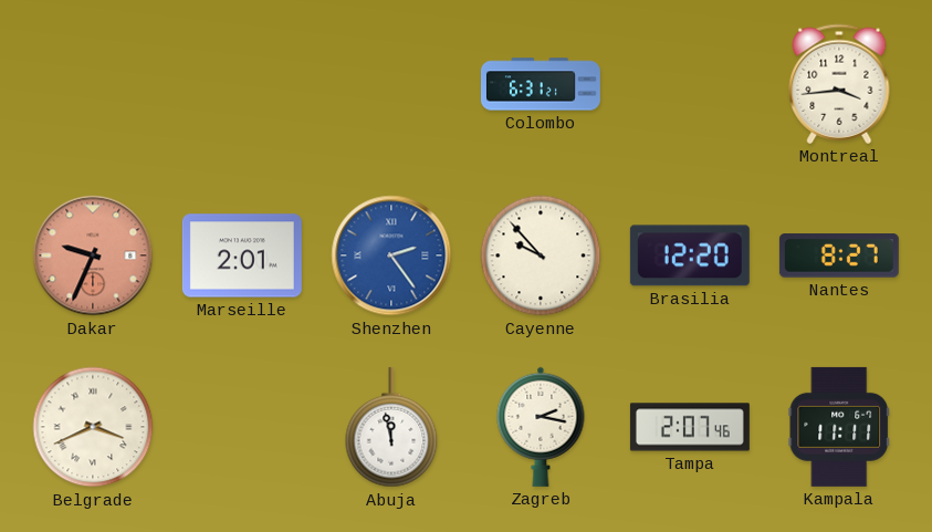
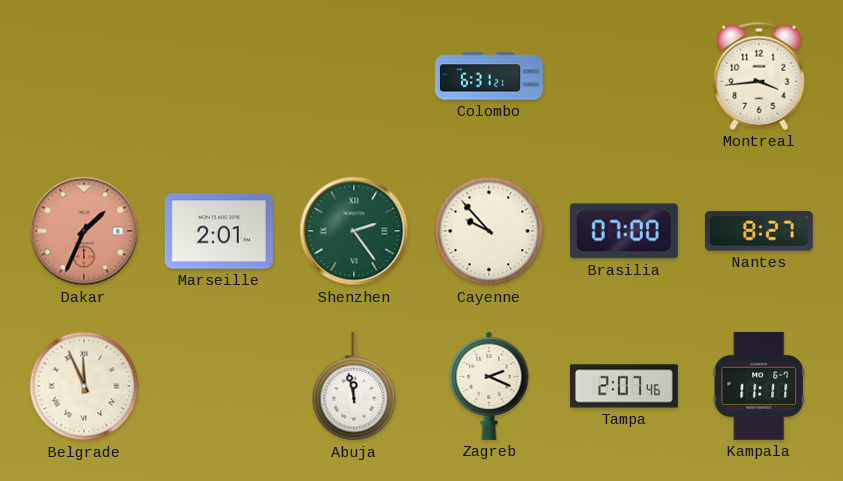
Dakar: 9:34 -> 1:34
Shenzhen dial: blue -> green
Brasilia: 12:20 -> 07:00
Belgrade: 3:41 -> 11:56
Zagreb: 2:17 -> 2:19
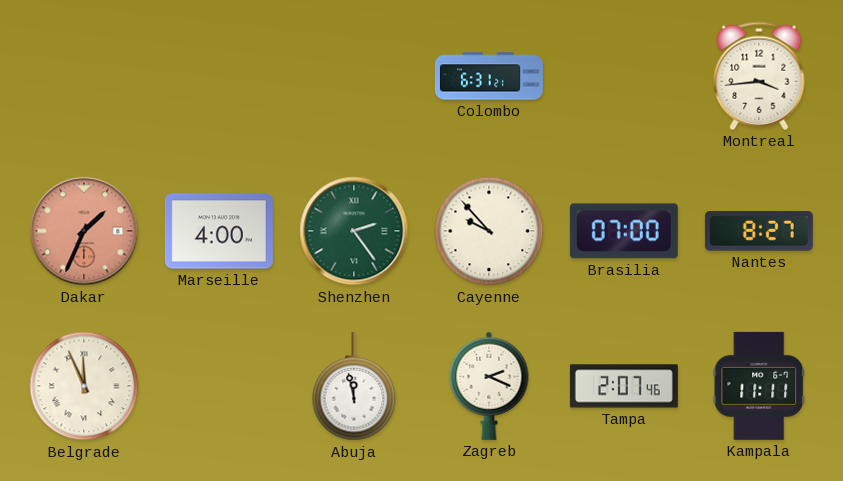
Marseille: 2:01 -> 4:00
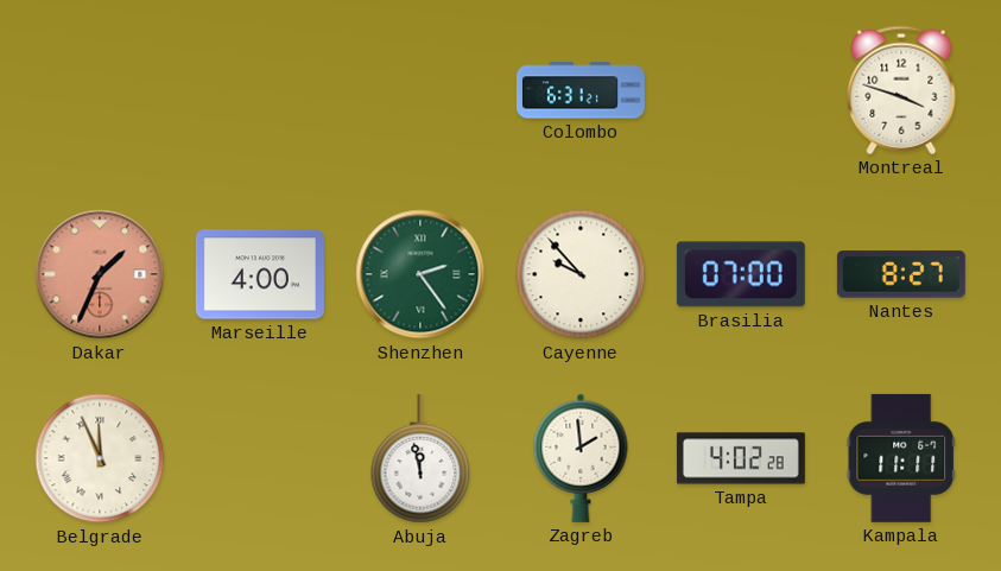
Montreal: 3:44 -> 3:48
Zagreb: 2:19 -> 1:59
Tampa: 2:07 -> 4:02
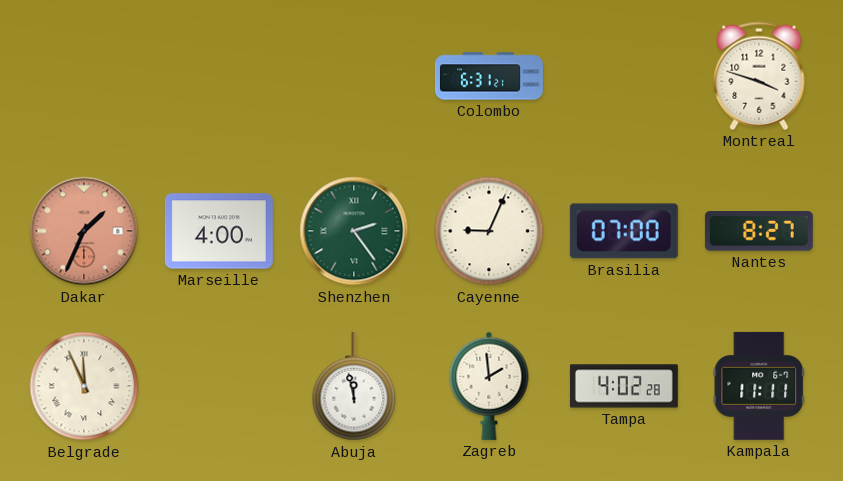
Cayenne: 9:53 -> 9:04
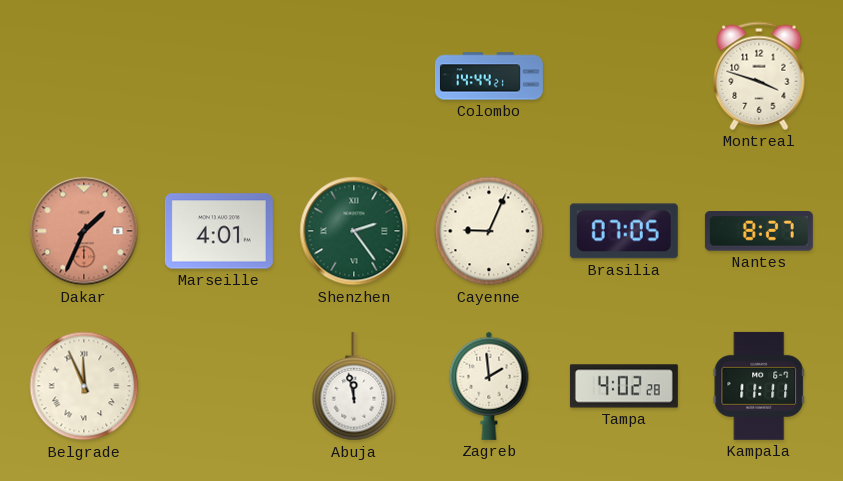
Colombo: 6:31 -> 14:44
Marseille: 4:00 -> 4:01
Brasilia: 07:00 -> 07:05
